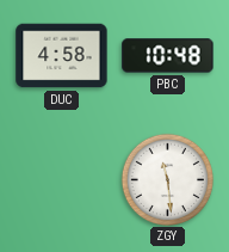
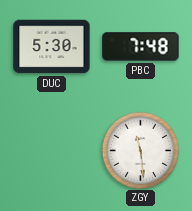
DUC: 4:58 -> 5:30
PBC: 10:48 -> 7:48
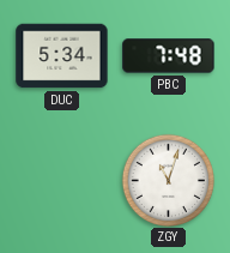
DUC: 5:30 -> 5:34
ZGY: 11:29 -> 11:03
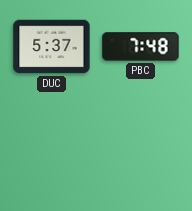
DUC: 5:34 -> 5:37
ZGY: 11:03 -> none
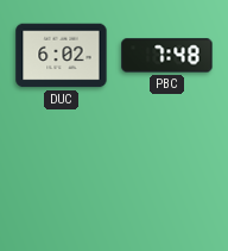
DUC: 5:37 -> 6:02
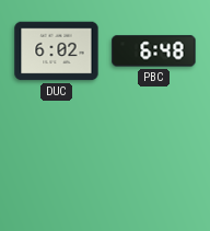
PBC: 7:48 -> 6:48
